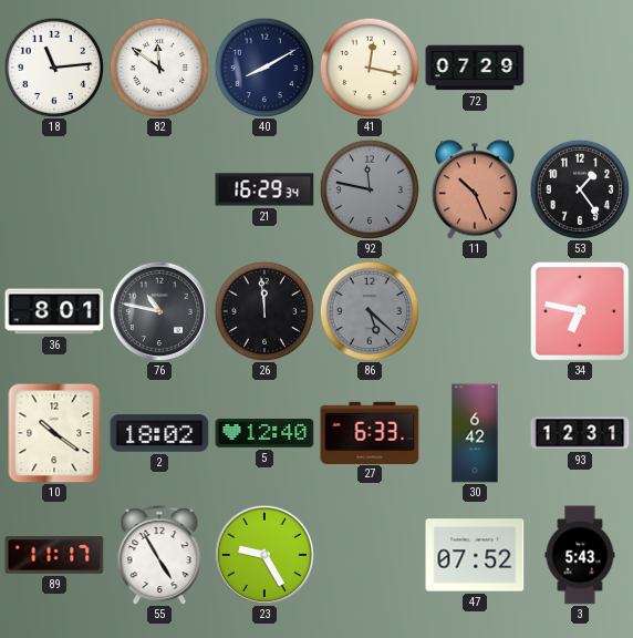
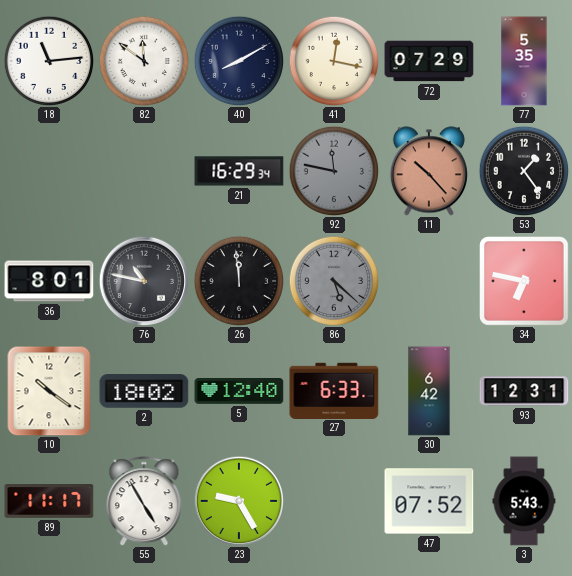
77: none -> 5:35
11: 10:26 -> 10:23
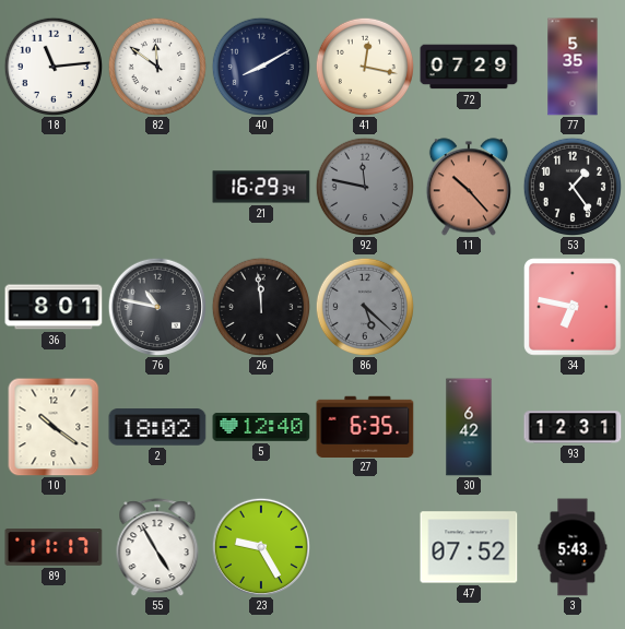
27: 6:33 -> 6:35
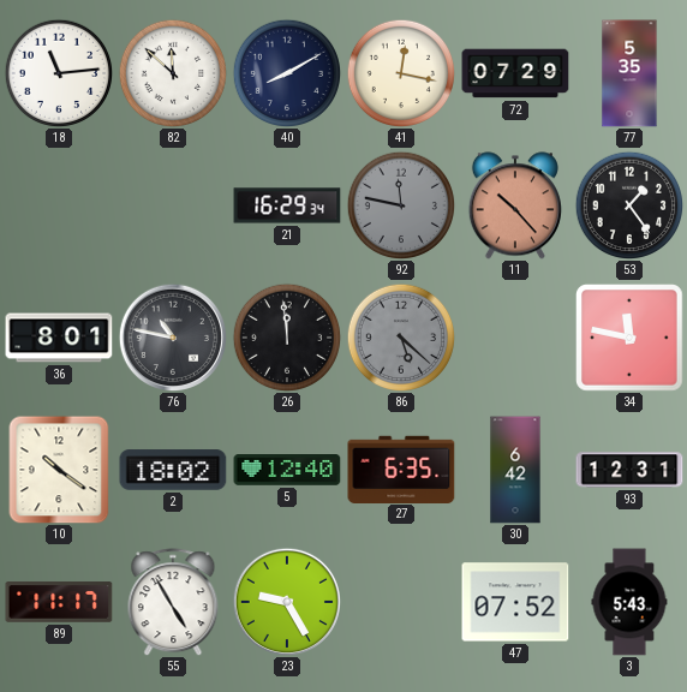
82: 11:51 -> 11:52
34: 6:47 -> 11:47
